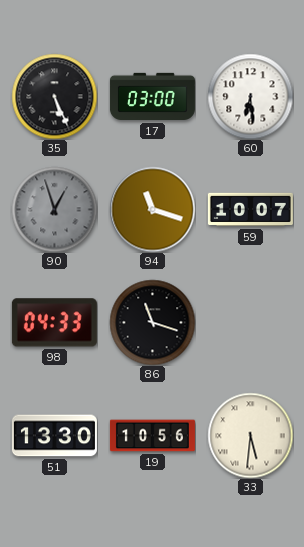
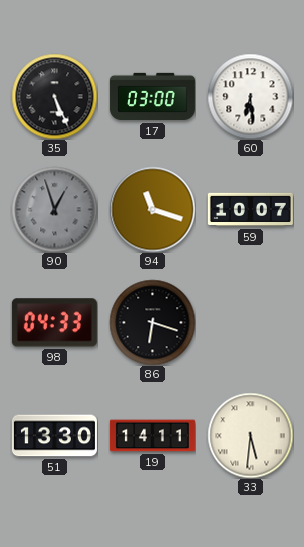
86: 11:18 -> 6:18
19: 10:56 -> 14:11
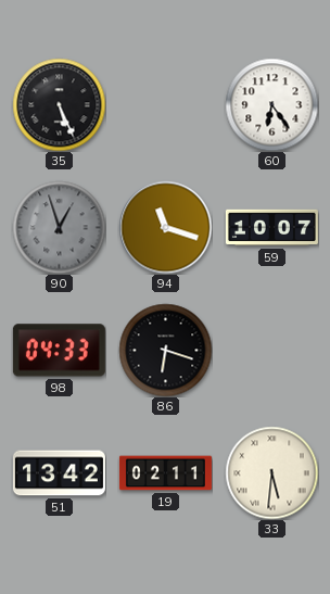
17: 03:00 -> none
60: 6:29 -> 6:24
51: 13:30 -> 13:42
19: 14:11 -> 02:11
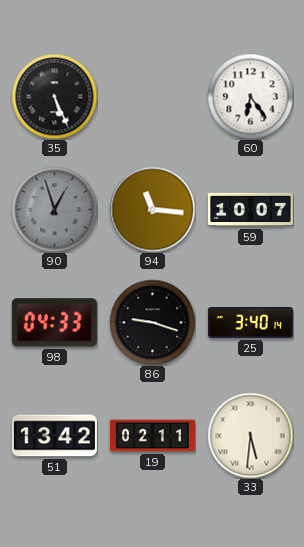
94: 11:18 -> 11:16
86: 6:18 -> 9:18
25: none -> 3:40
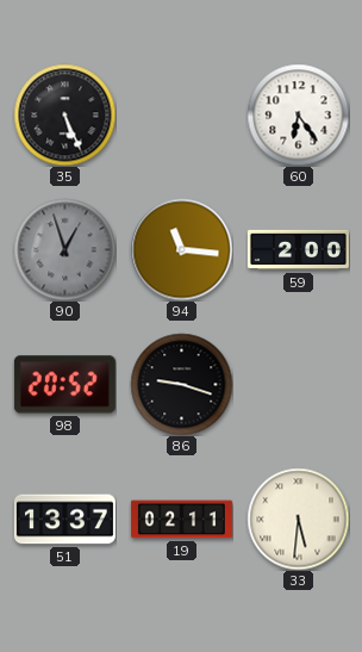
59: 10:07 -> 2:00
98: 04:33 -> 20:52
25: 3:40 -> none
51: 13:42 -> 13:37
